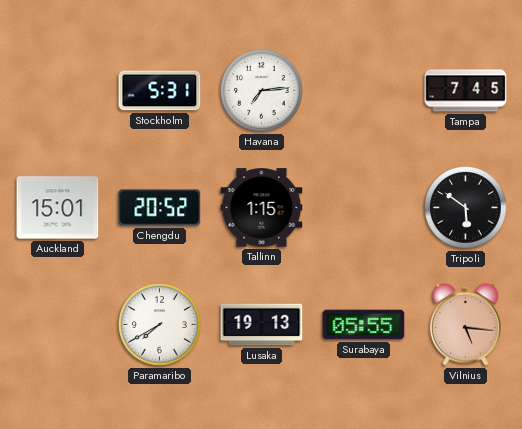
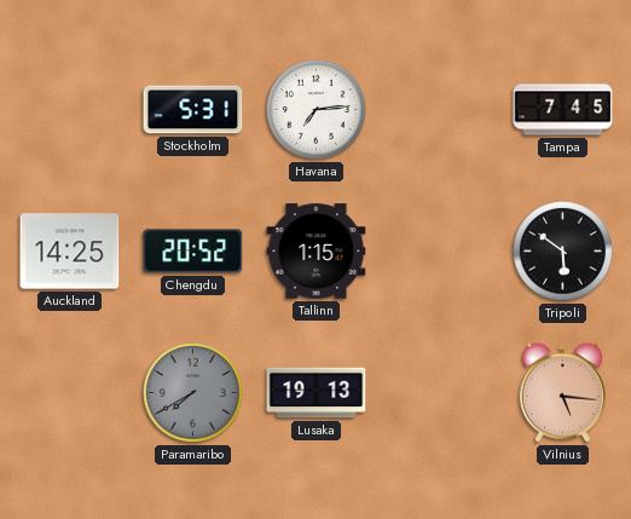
Auckland: 15:01 -> 14:25
Paramaribo dial: white -> grey
Surabaya: 05:55 -> none
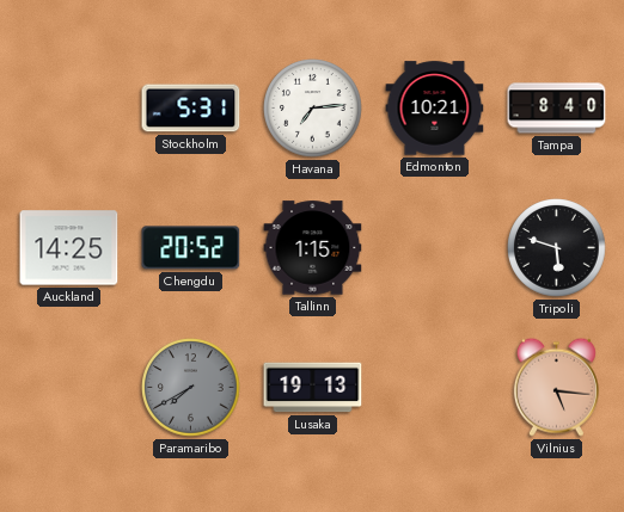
Edmonton: none -> 10:21
Tampa: 7:45 -> 8:40
Tripoli: 5:51 -> 5:48
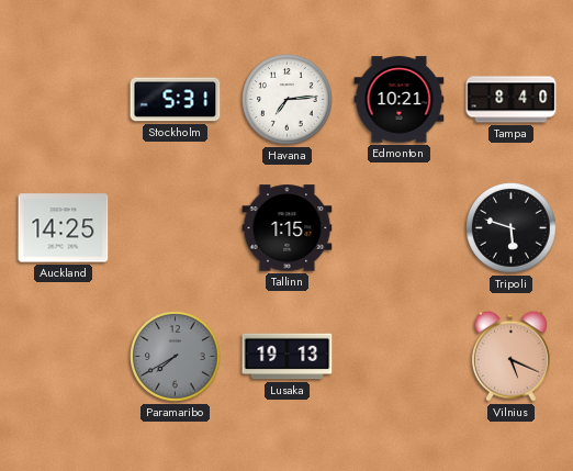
Chengdu: 20:52 -> none
Vilnius: 5:16 -> 5:19
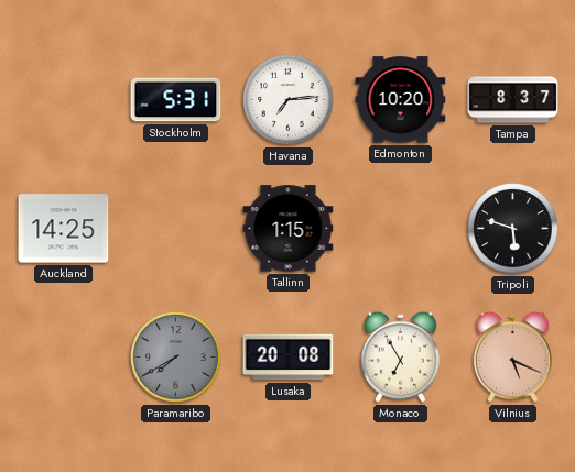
Edmonton: 10:21 -> 10:20
Tampa: 8:40 -> 8:37
Lusaka: 19:13 -> 20:08
Monaco: none -> 6:55
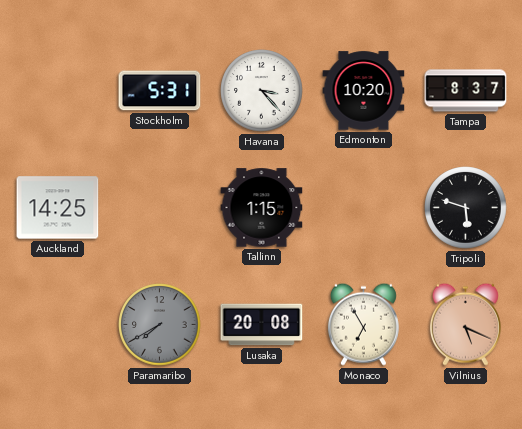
Havana: 7:14 -> 3:23
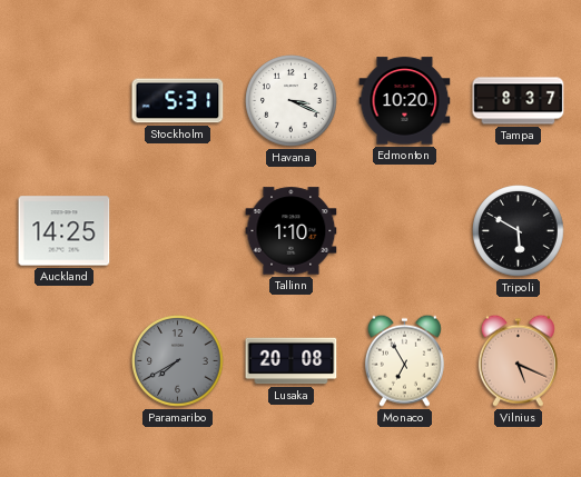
Havana: 3:23 -> 3:19
Tallinn: 1:15 -> 1:10
Tripoli: 5:48 -> 5:50
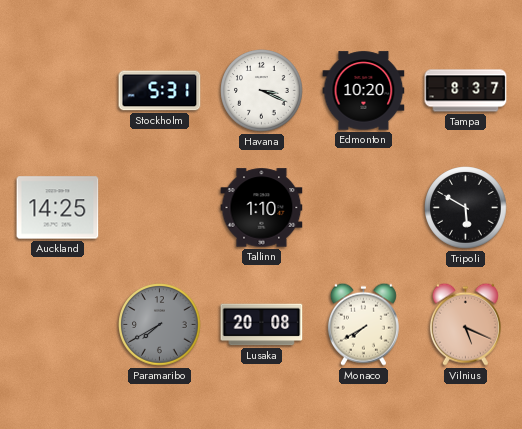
Monaco: 6:55 -> 7:40
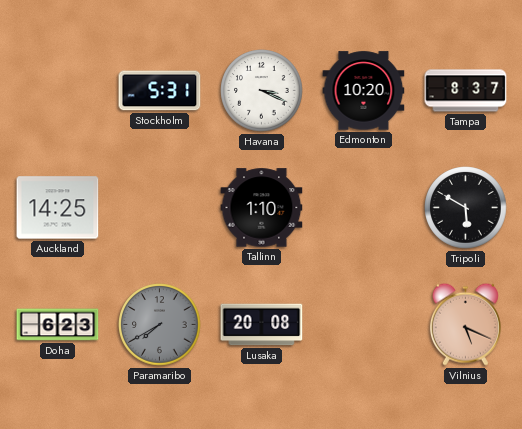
Doha: none -> 6:23
Monaco: 7:40 -> none
